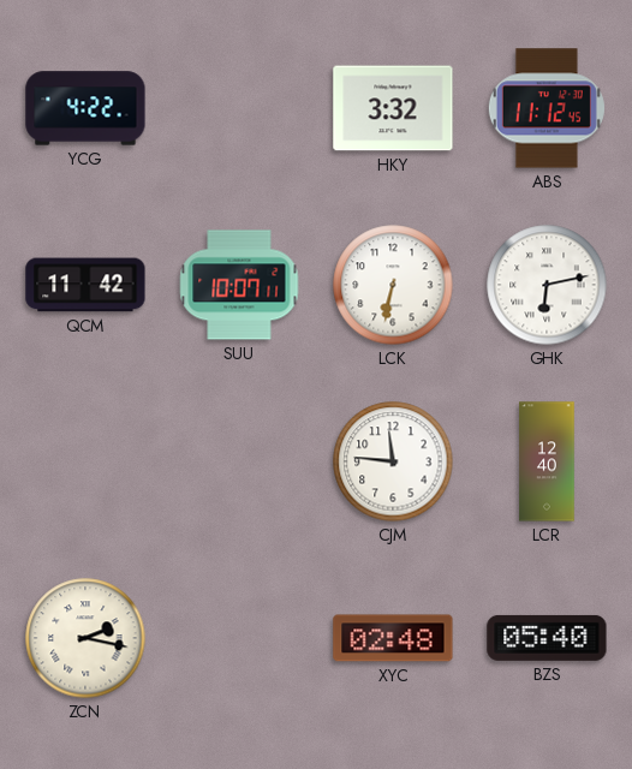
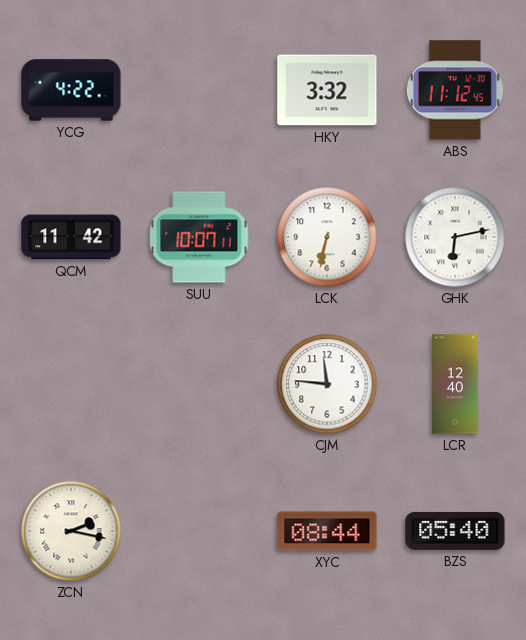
XYC: 02:48 -> 08:44
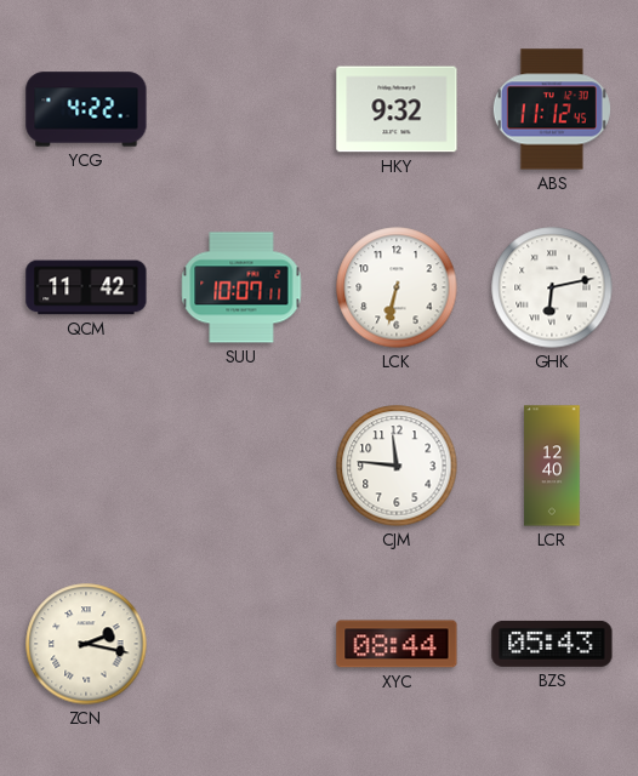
HKY: 3:32 -> 9:32
BZS: 05:40 -> 05:43
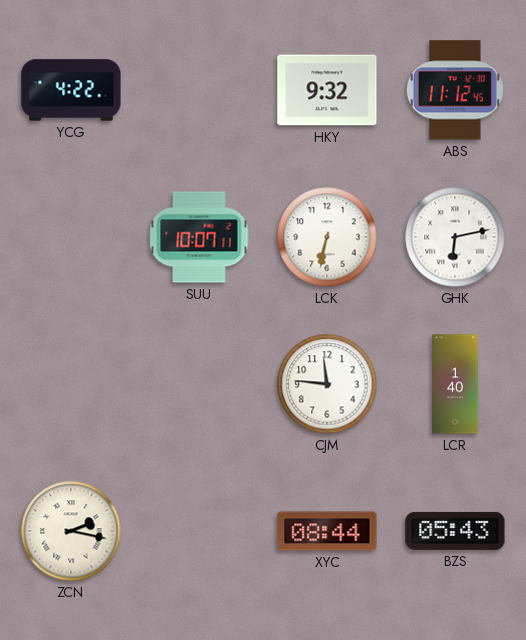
QCM: 11:42 -> none
LCR: 12:40 -> 1:40
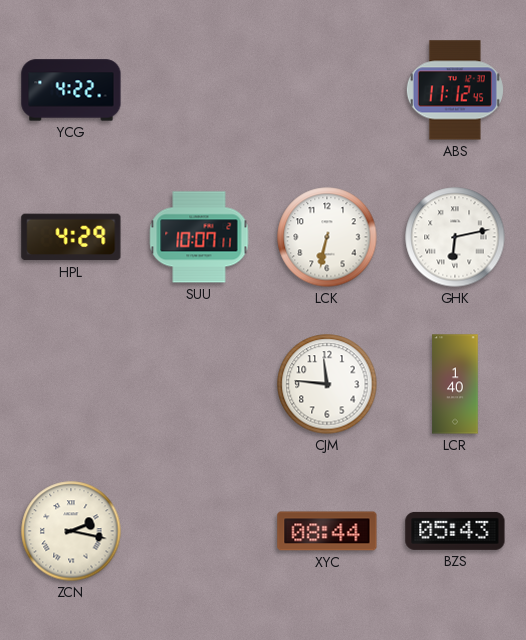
HKY: 9:32 -> none
HPL: none -> 4:29
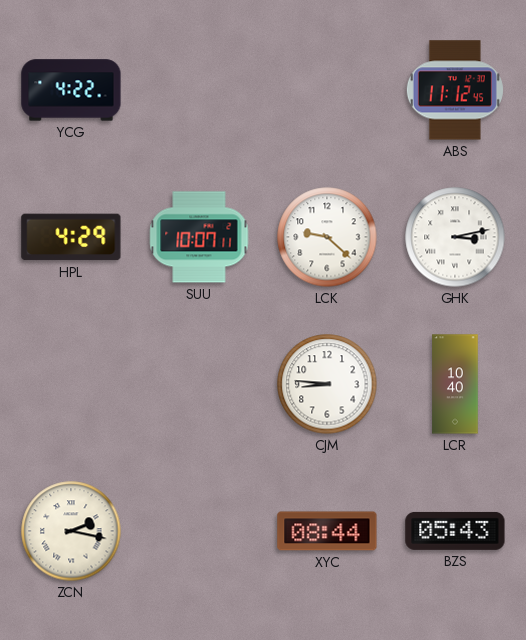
LCK: 6:32 -> 9:22
GHK: 6:13 -> 3:13
CJM: 11:46 -> 8:46
LCR: 1:40 -> 10:40
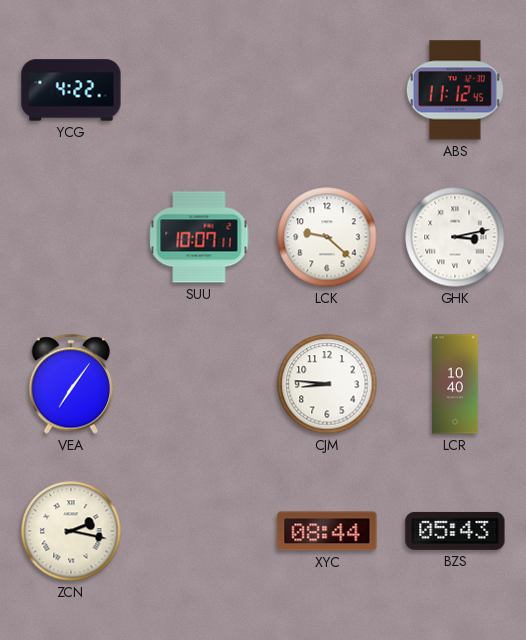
HPL: 4:29 -> none
VEA: none -> 7:06
